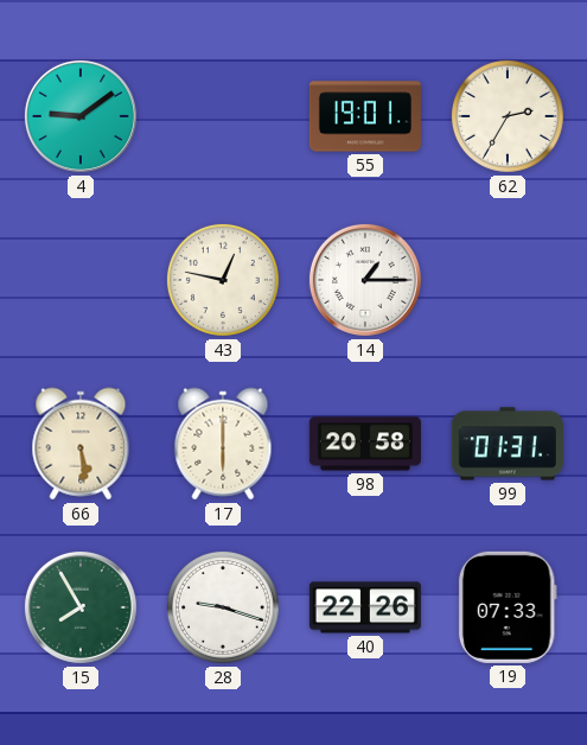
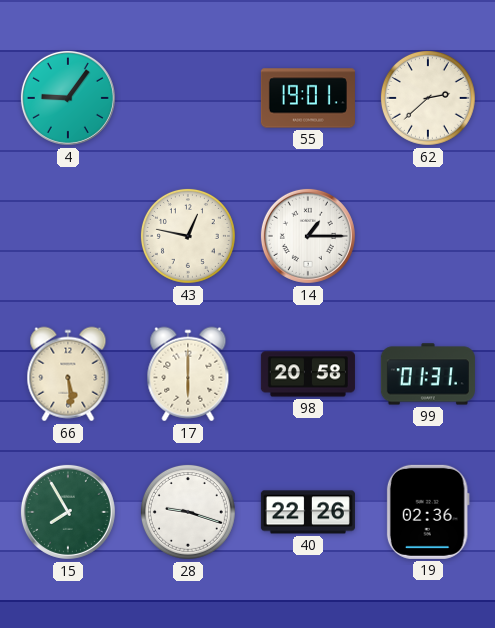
4: 9:09 -> 9:06
62: 2:35 -> 2:38
19: 07:33 -> 02:36
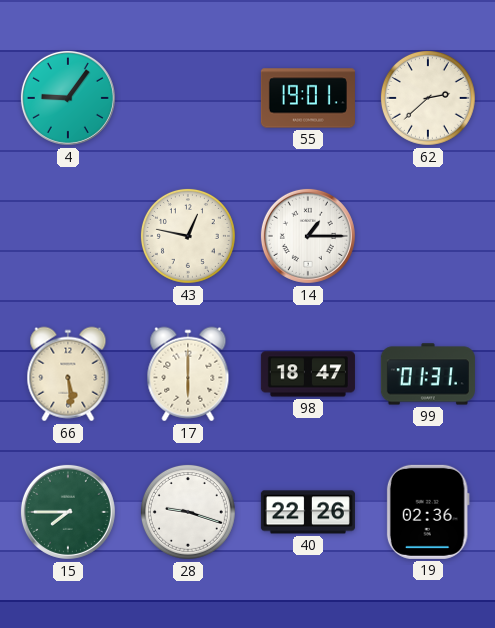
98: 20:58 -> 18:47
15: 7:55 -> 7:45
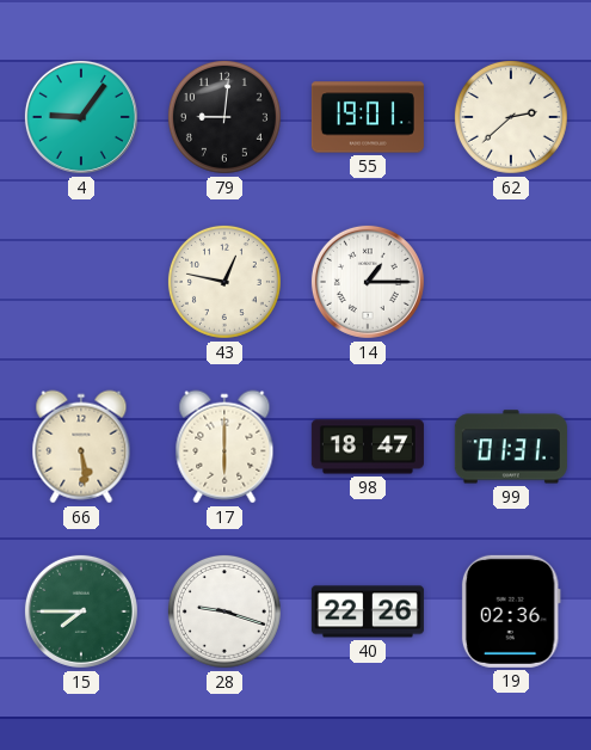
79: none -> 9:01
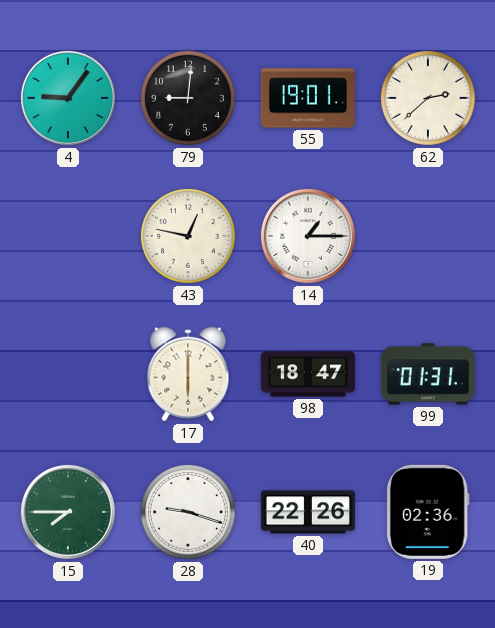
66: 5:29 -> none
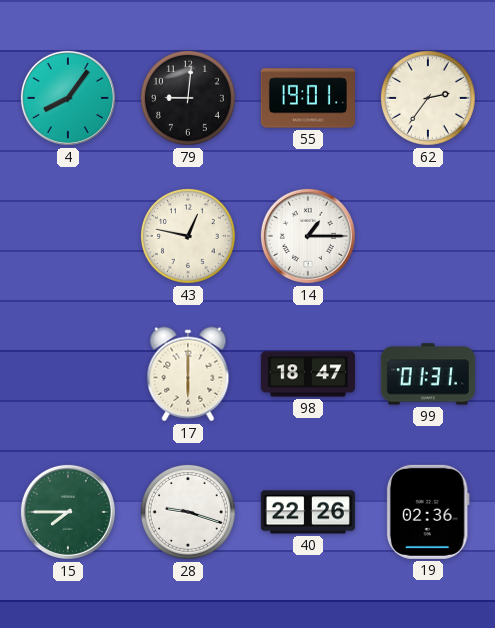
4: 9:06 -> 8:06
62: 2:38 -> 2:36
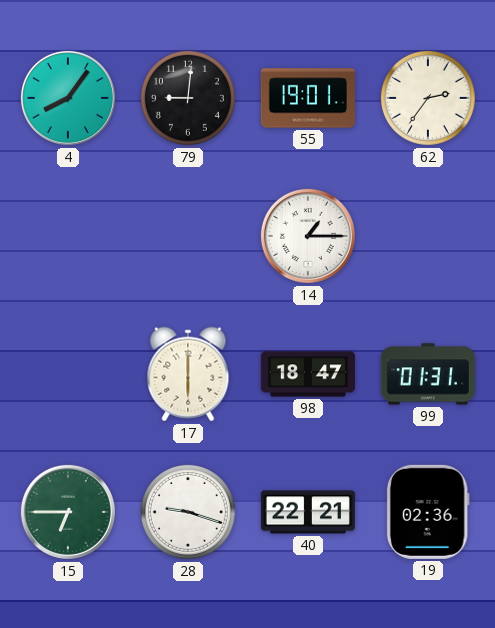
43: 12:47 -> none
15: 7:45 -> 6:45
40: 22:26 -> 22:21
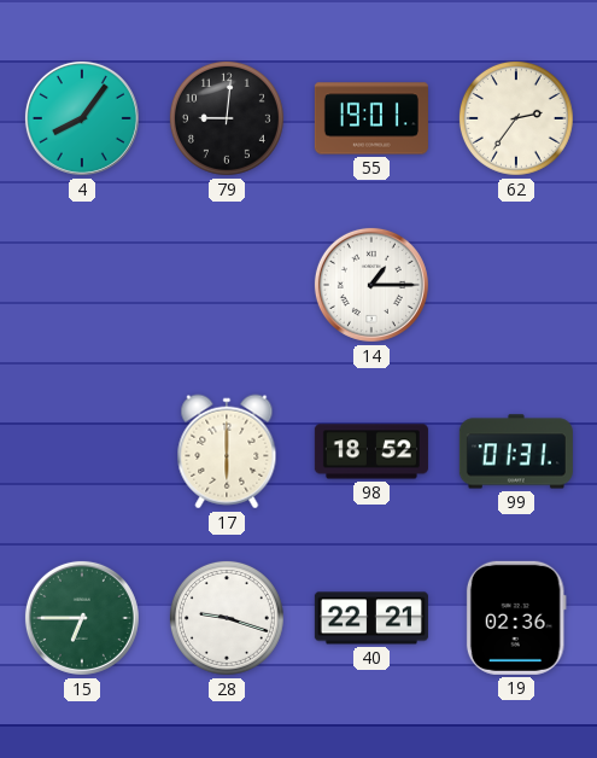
98: 18:47 -> 18:52
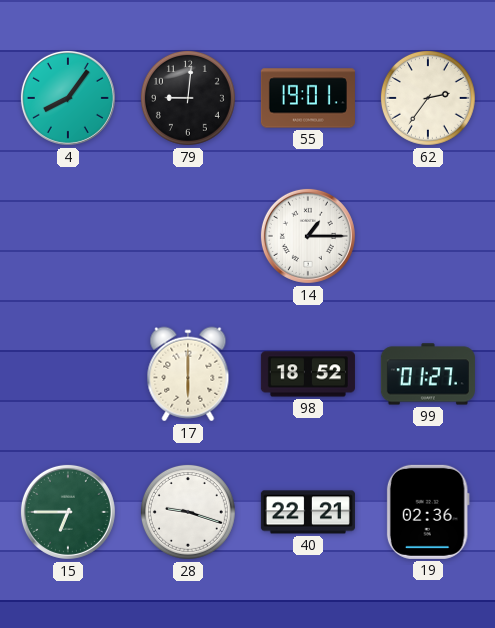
99: 01:31 -> 01:27
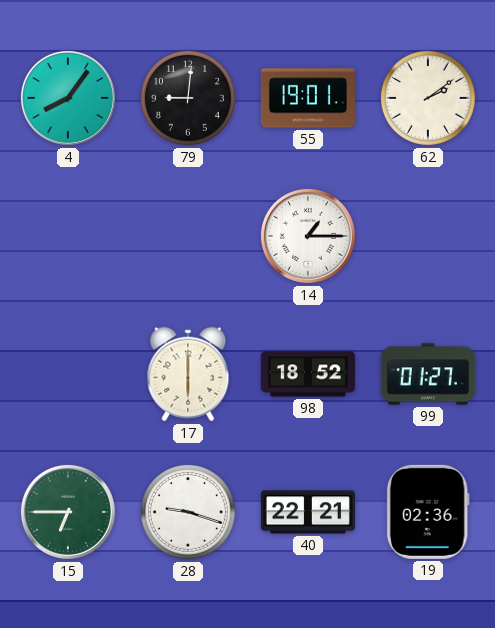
62: 2:36 -> 2:09
